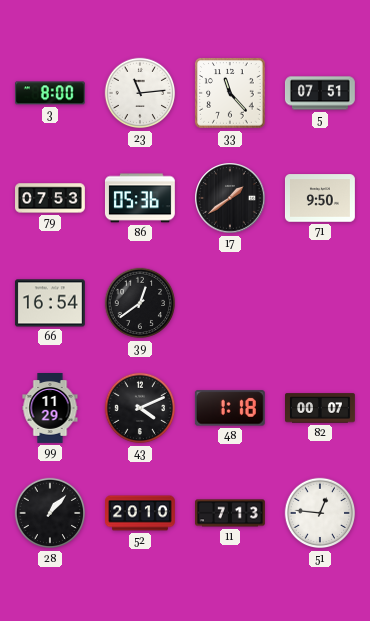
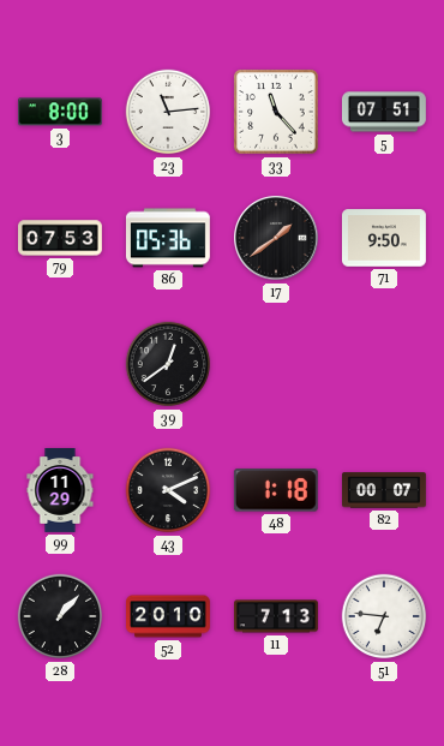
66: 16:54 -> none
51: 12:46 -> 6:46
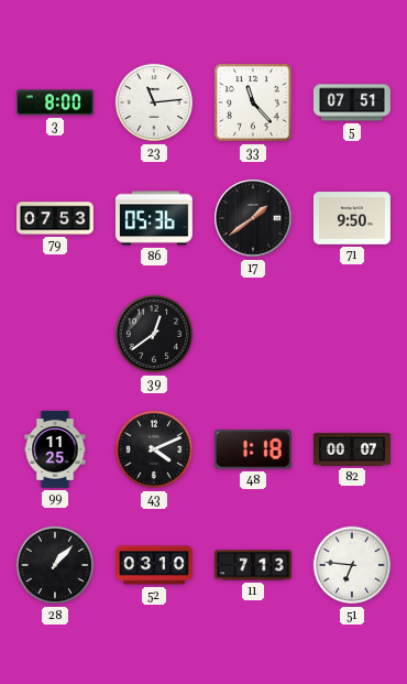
99: 11:29 -> 11:25
52: 20:10 -> 03:10
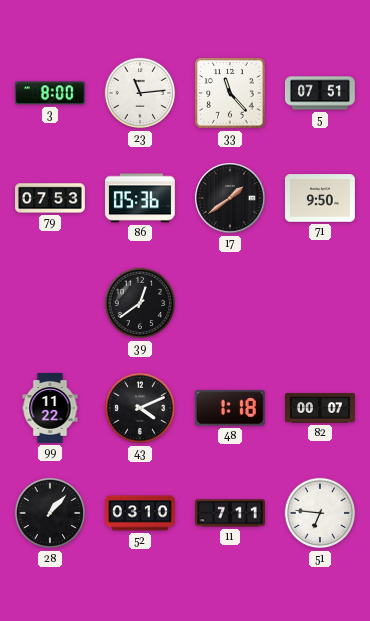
99: 11:25 -> 11:22
11: 7:13 -> 7:11
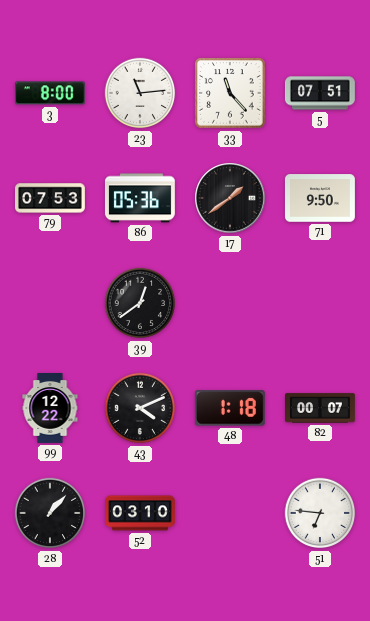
99: 11:22 -> 12:22
11: 7:11 -> none
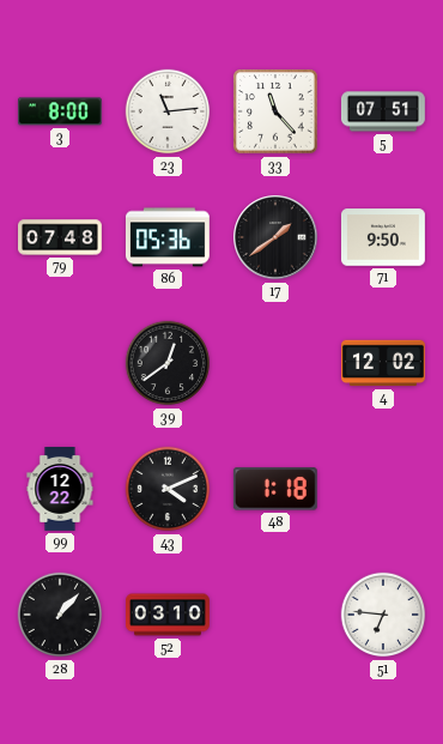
79: 07:53 -> 07:48
4: none -> 12:02
82: 00:07 -> none
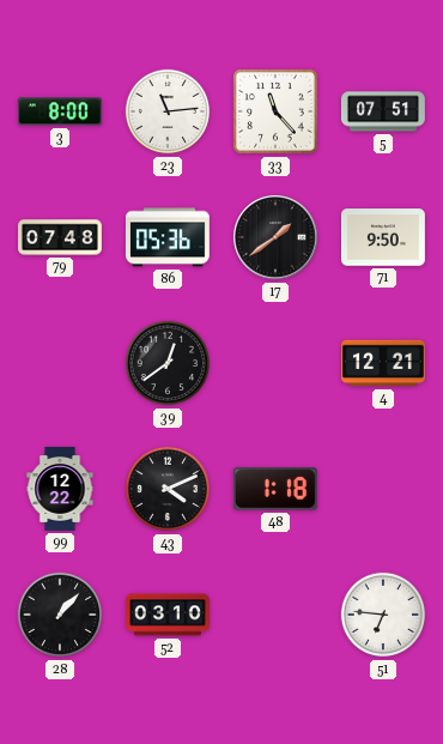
4: 12:02 -> 12:21
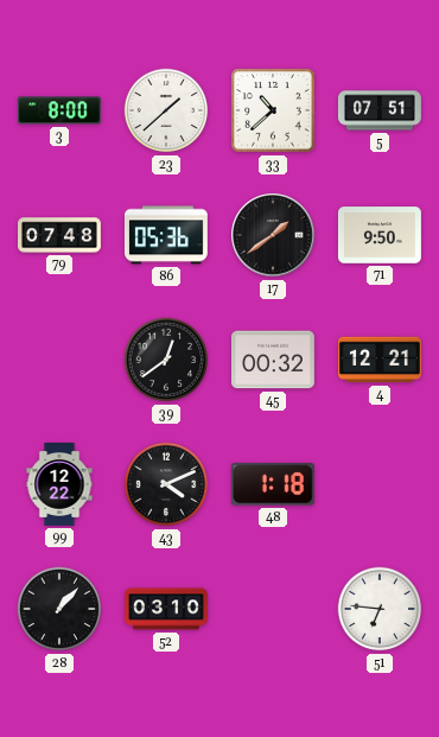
23: 11:14 -> 1:38
33: 11:23 -> 10:38
45: none -> 00:32
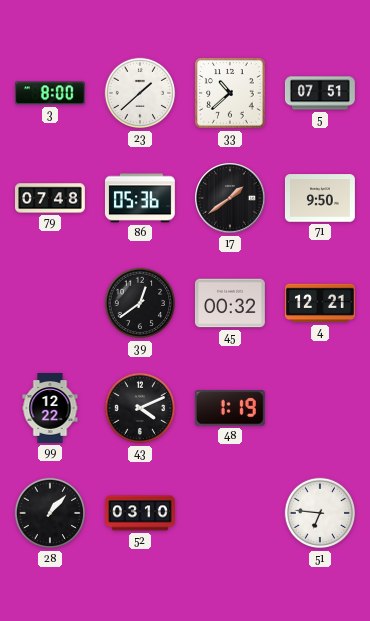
48: 1:18 -> 1:19
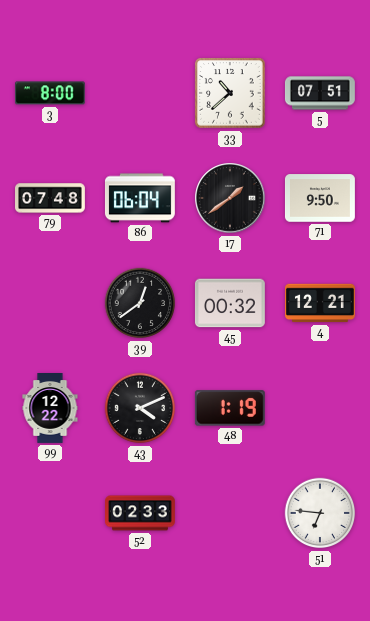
23: 1:38 -> none
86: 05:36 -> 06:04
28: 1:07 -> none
52: 03:10 -> 02:33
